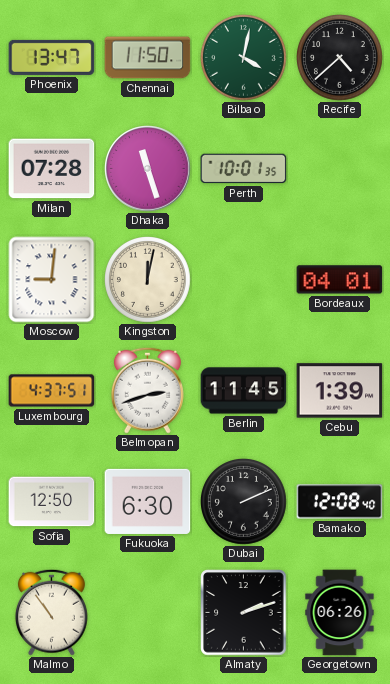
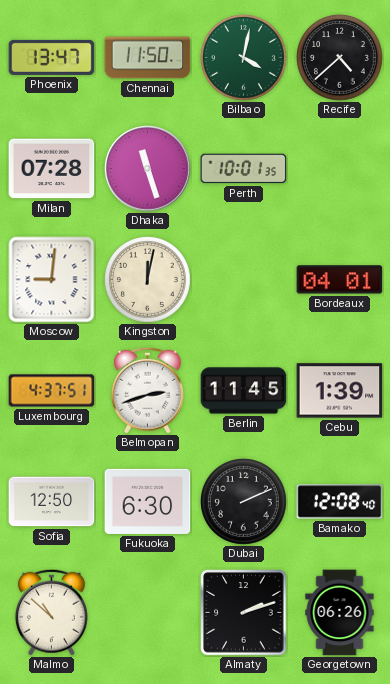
Malmo: 10:54 -> 10:52
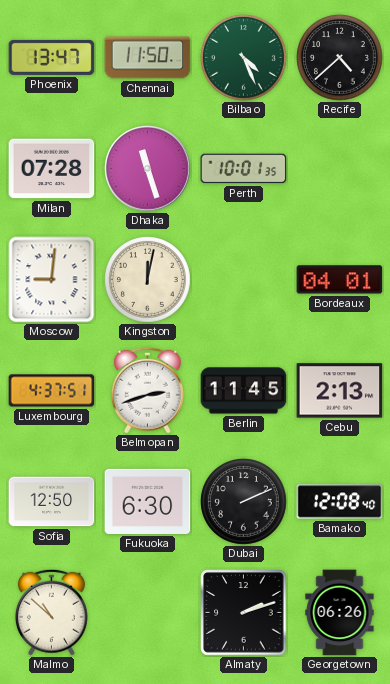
Bilbao: 4:02 -> 4:26
Cebu: 1:39 -> 2:13
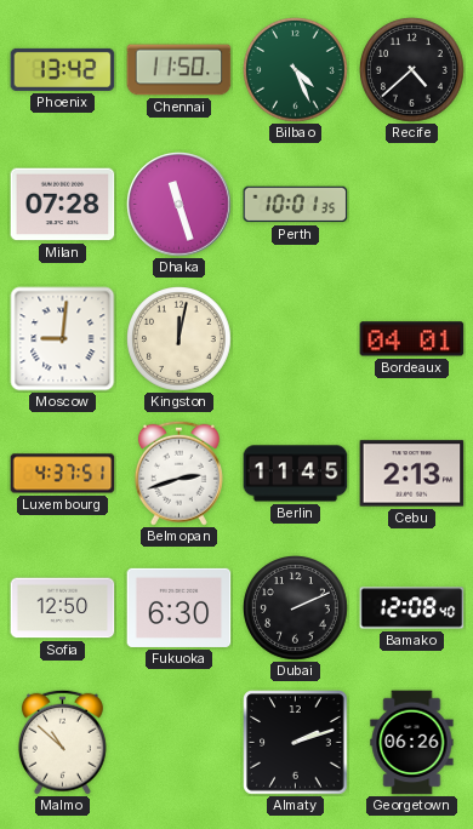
Phoenix: 13:47 -> 13:42
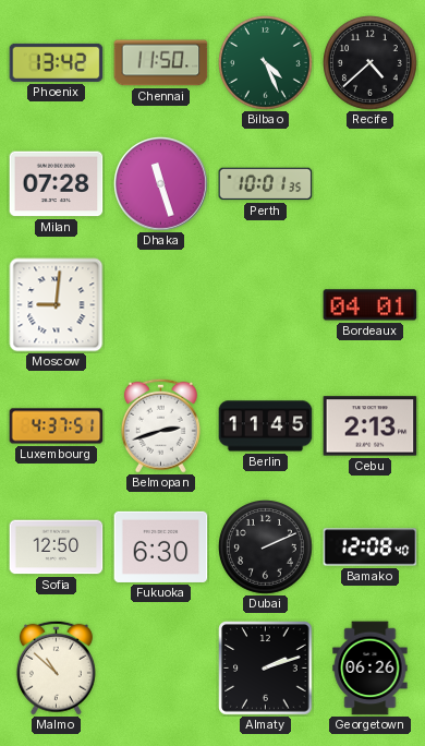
Kingston: 12:02 -> none
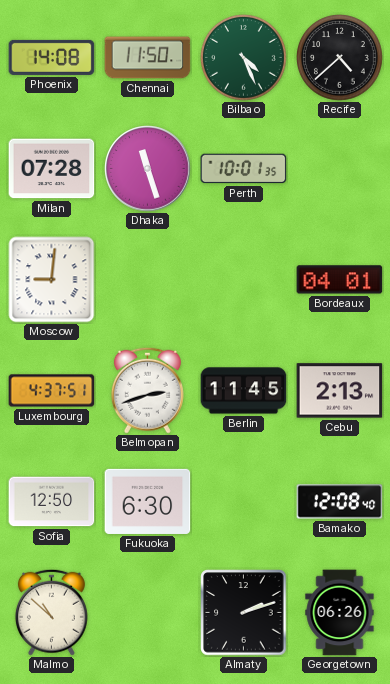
Phoenix: 13:42 -> 14:08
Dubai: 2:11 -> none
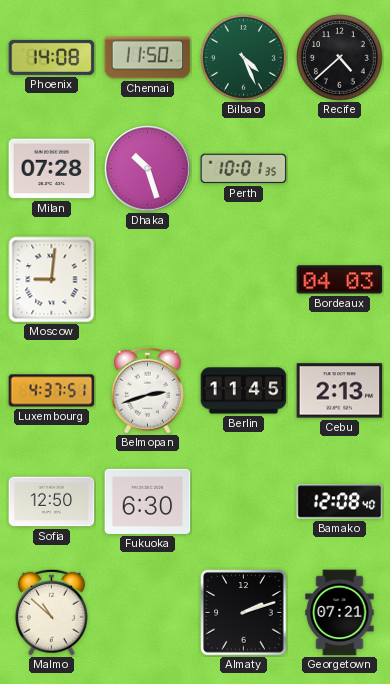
Dhaka: 11:27 -> 10:27
Bordeaux: 04:01 -> 04:03
Georgetown: 06:26 -> 07:21
